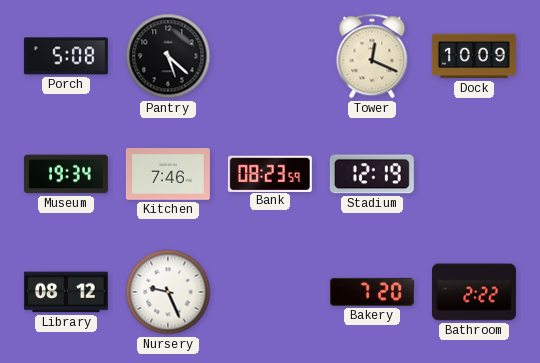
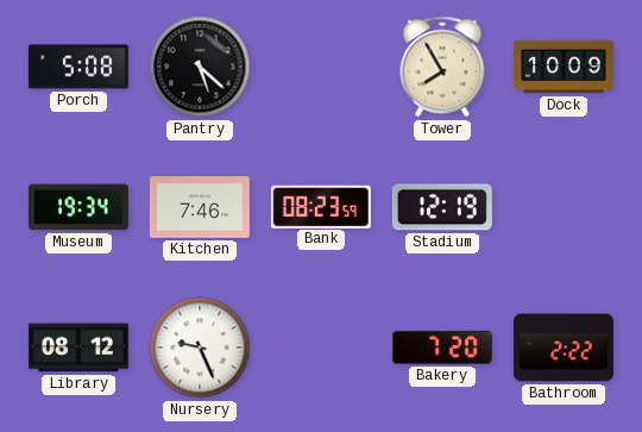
Tower: 12:19 -> 7:55
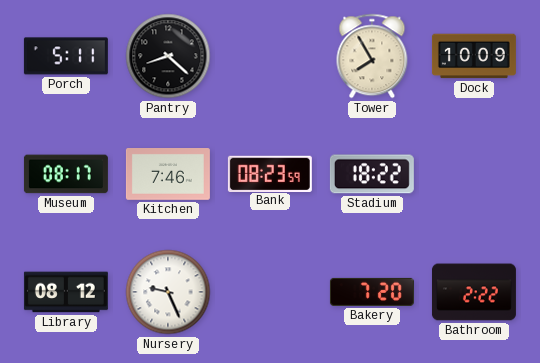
Porch: 5:08 -> 5:11
Pantry: 5:22 -> 8:22
Museum: 19:34 -> 08:17
Stadium: 12:19 -> 18:22
